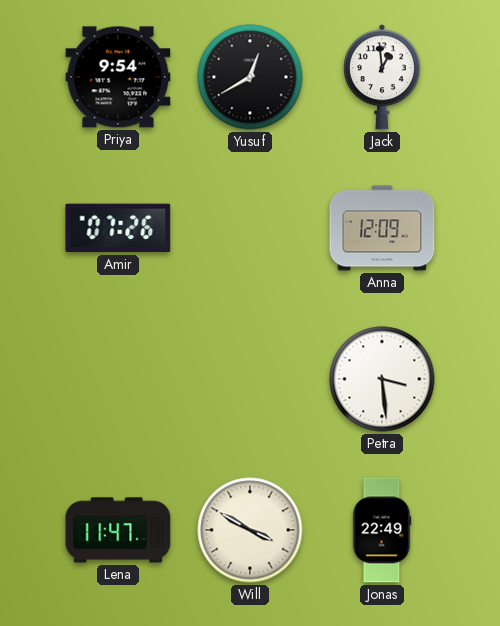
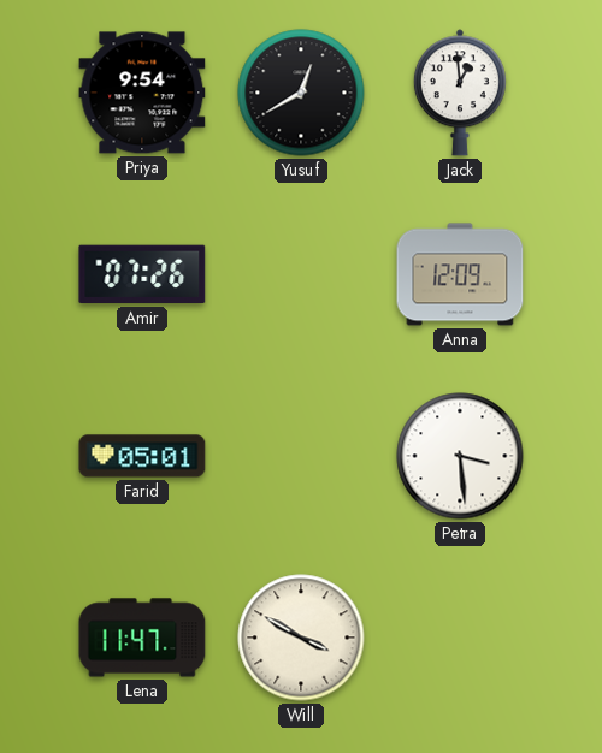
Farid: none -> 05:01
Jonas: 22:49 -> none
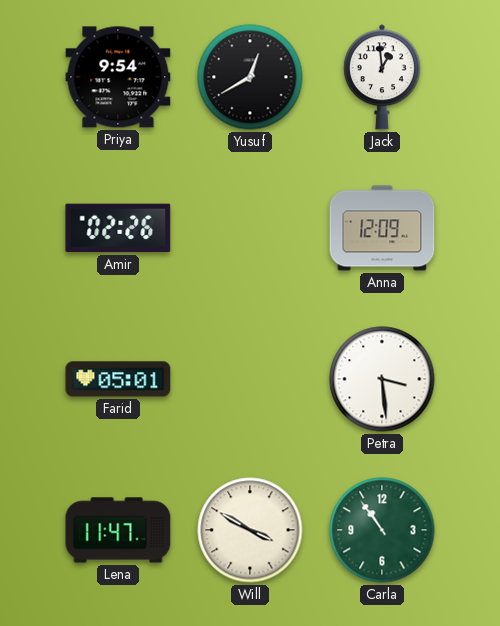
Amir: 07:26 -> 02:26
Carla: none -> 10:54
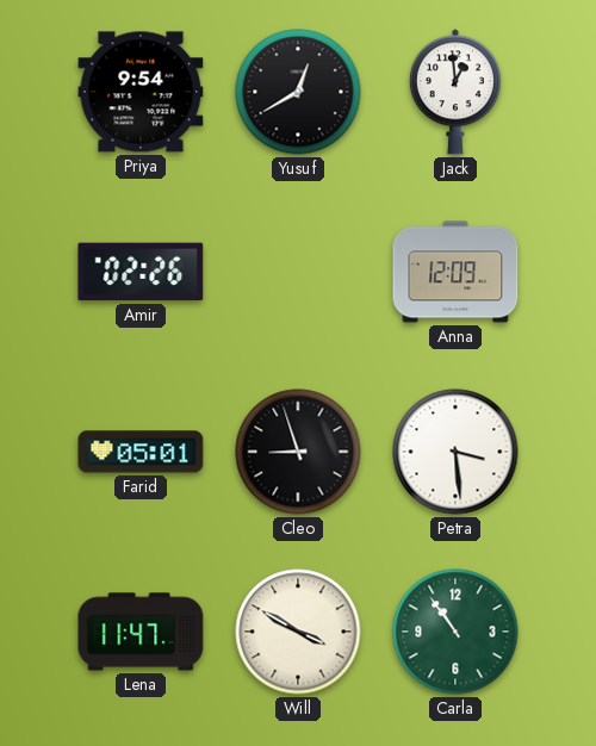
Cleo: none -> 8:57
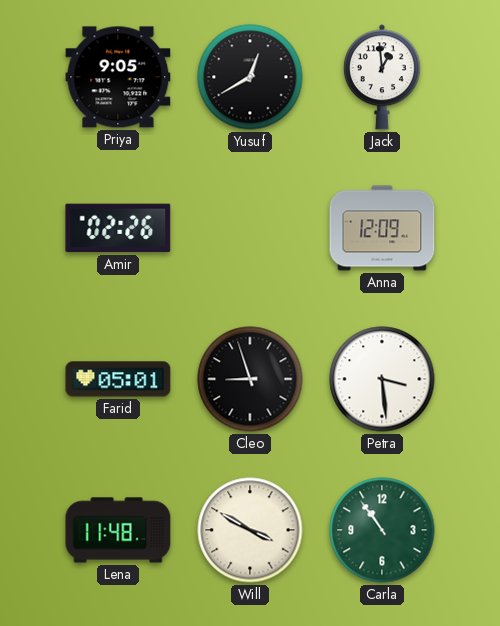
Priya: 9:54 -> 9:05
Lena: 11:47 -> 11:48
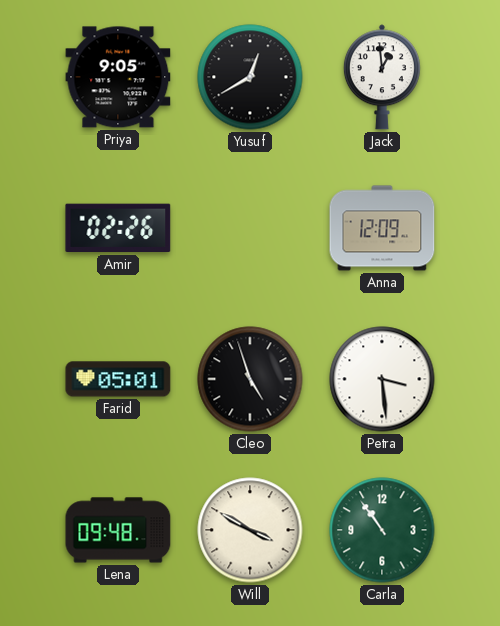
Cleo: 8:57 -> 4:57
Lena: 11:48 -> 09:48
